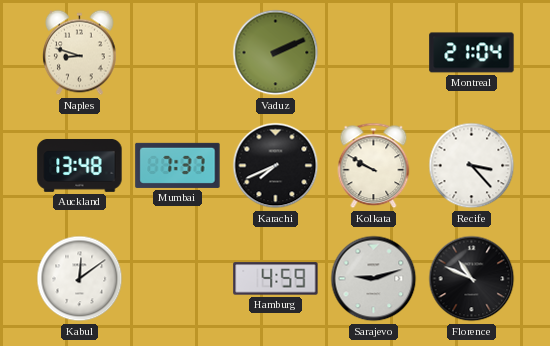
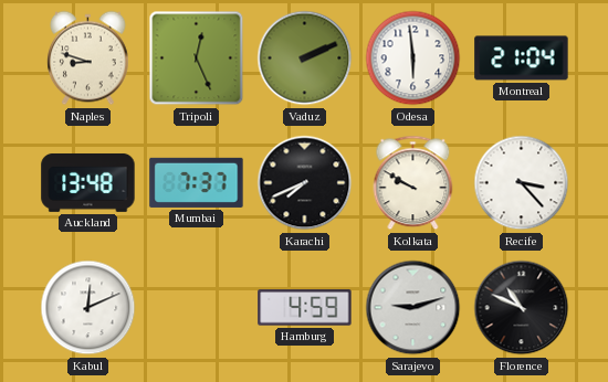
Tripoli: none -> 12:26
Odesa: none -> 5:59
Kabul: 12:09 -> 12:11
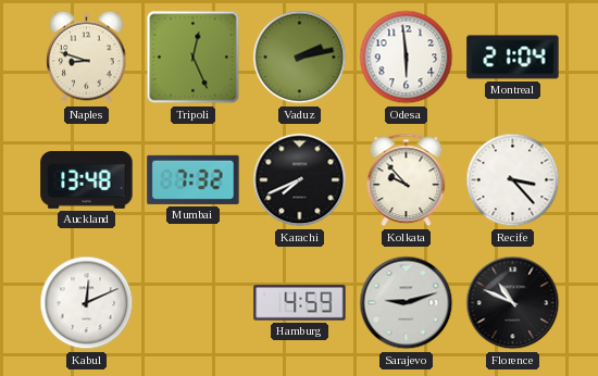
Vaduz: 2:11 -> 2:13
Mumbai: 7:37 -> 7:32
Kolkata: 9:50 -> 9:53
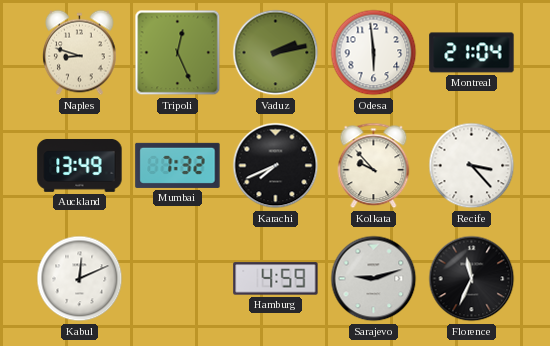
Auckland: 13:48 -> 13:49
Florence: 10:49 -> 11:34
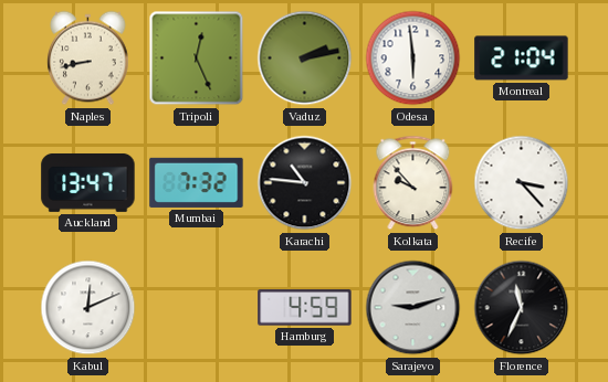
Naples: 8:48 -> 8:43
Auckland: 13:49 -> 13:47
Karachi: 7:41 -> 10:46
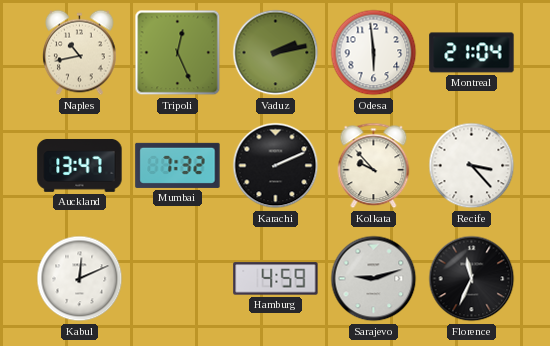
Naples: 8:43 -> 10:43
Karachi: 10:46 -> 2:11
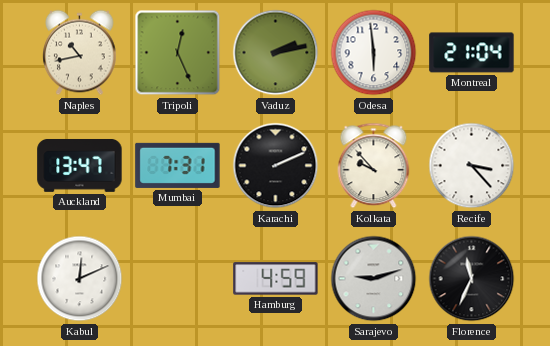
Mumbai: 7:32 -> 7:31
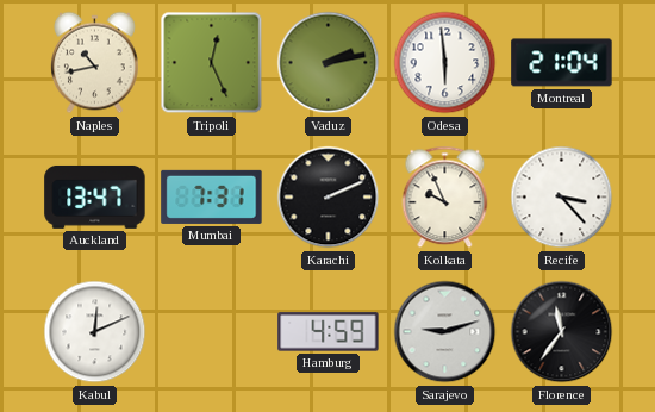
Kolkata: 9:53 -> 9:56
Florence: 11:34 -> 11:36
